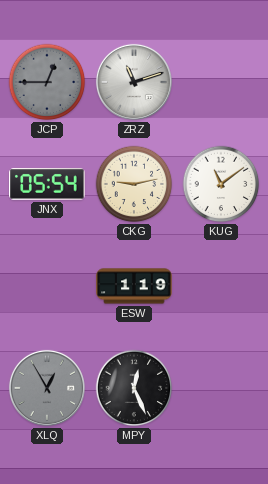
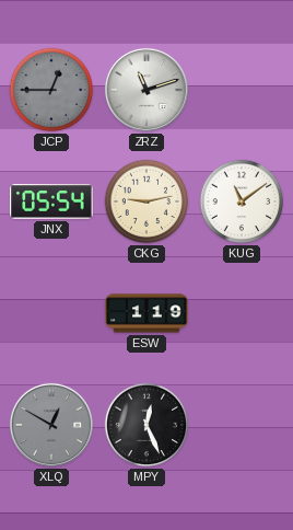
XLQ: 12:55 -> 12:50
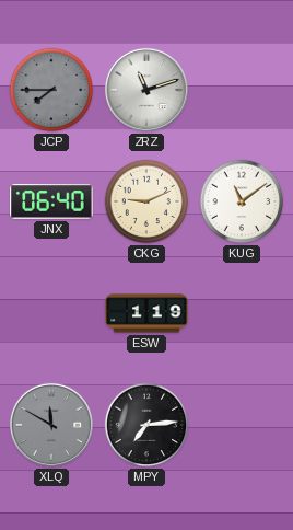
JCP: 12:45 -> 7:45
JNX: 05:54 -> 06:40
CKG: 9:13 -> 9:11
XLQ: 12:50 -> 11:50
MPY: 12:26 -> 7:14
